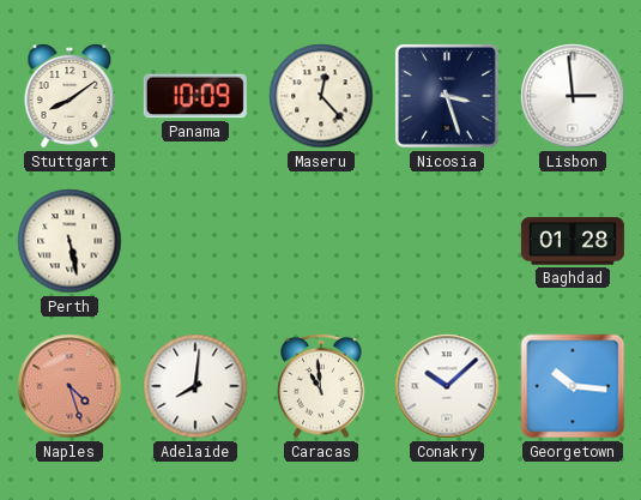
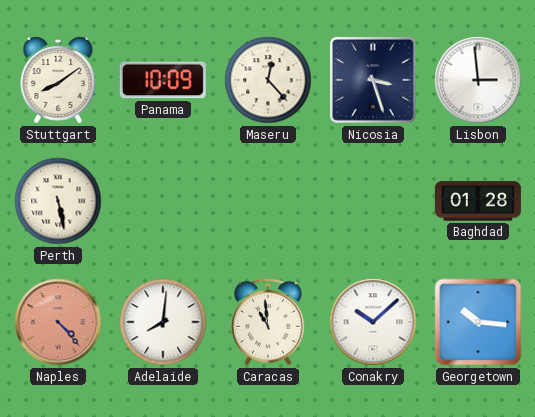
Naples: 4:27 -> 4:23
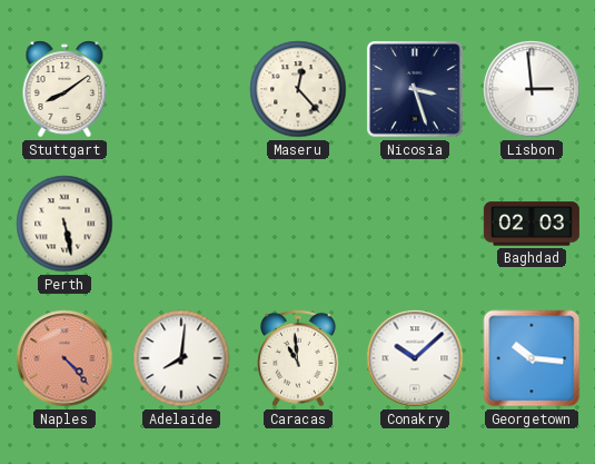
Panama: 10:09 -> none
Baghdad: 01:28 -> 02:03
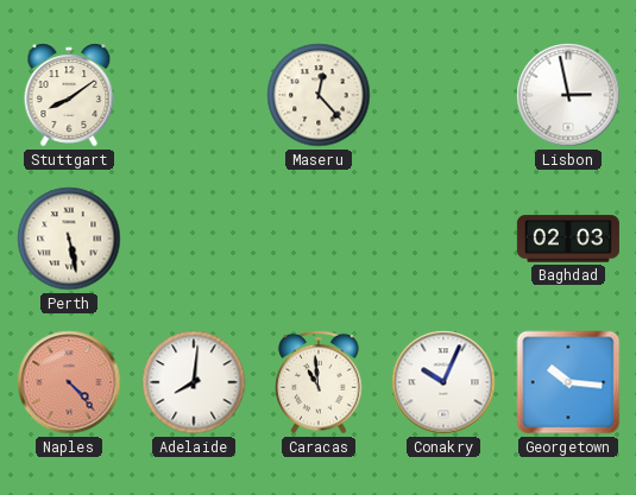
Nicosia: 3:27 -> none
Lisbon: 2:59 -> 2:58
Conakry: 10:08 -> 10:04
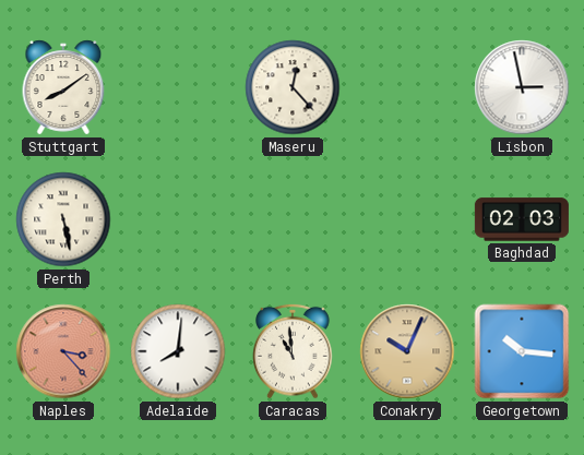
Naples: 4:23 -> 3:23
Conakry dial: white -> champagne
